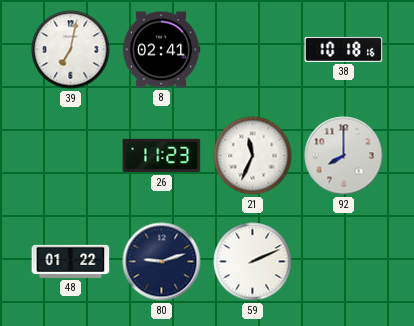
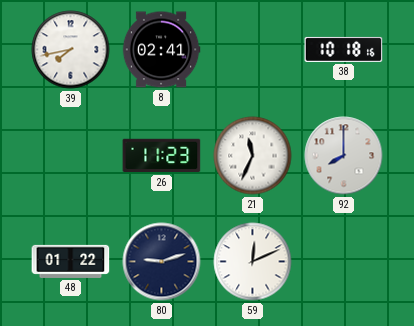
39: 7:02 -> 7:43
59: 2:11 -> 12:11
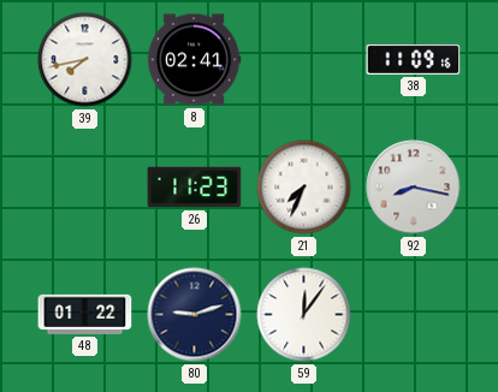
38: 10:18 -> 11:09
21: 11:34 -> 7:34
92: 8:00 -> 8:17
59: 12:11 -> 12:06
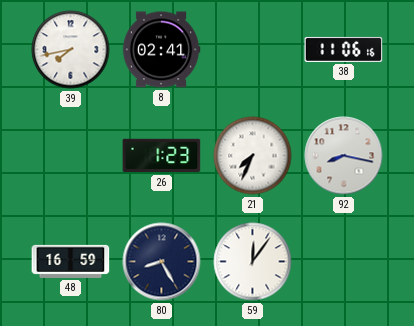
38: 11:09 -> 11:06
26: 11:23 -> 1:23
48: 01:22 -> 16:59
80: 9:12 -> 8:25
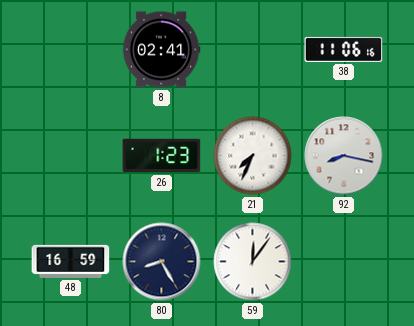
39: 7:43 -> none
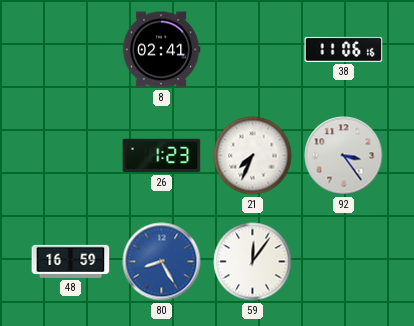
92: 8:17 -> 3:24
80 dial: navy -> blue
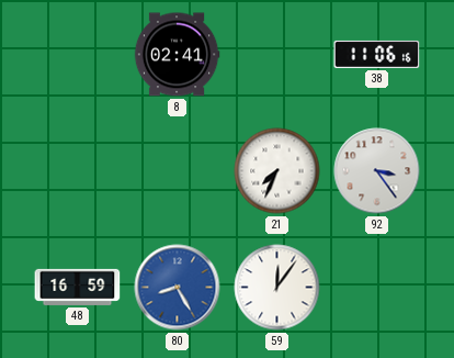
26: 1:23 -> none
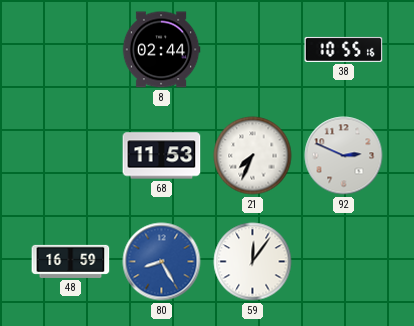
8: 02:41 -> 02:44
38: 11:06 -> 10:55
68: none -> 11:53
92: 3:24 -> 2:49
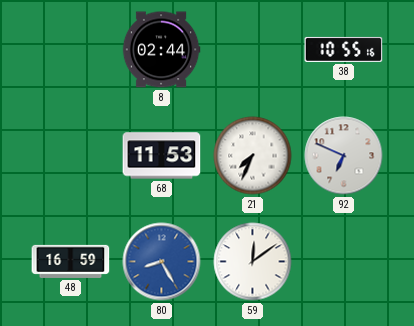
92: 2:49 -> 6:49
59: 12:06 -> 12:09
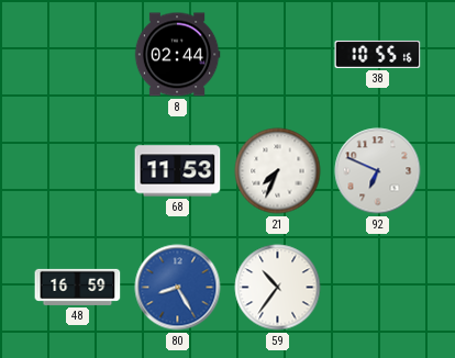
59: 12:09 -> 10:36
